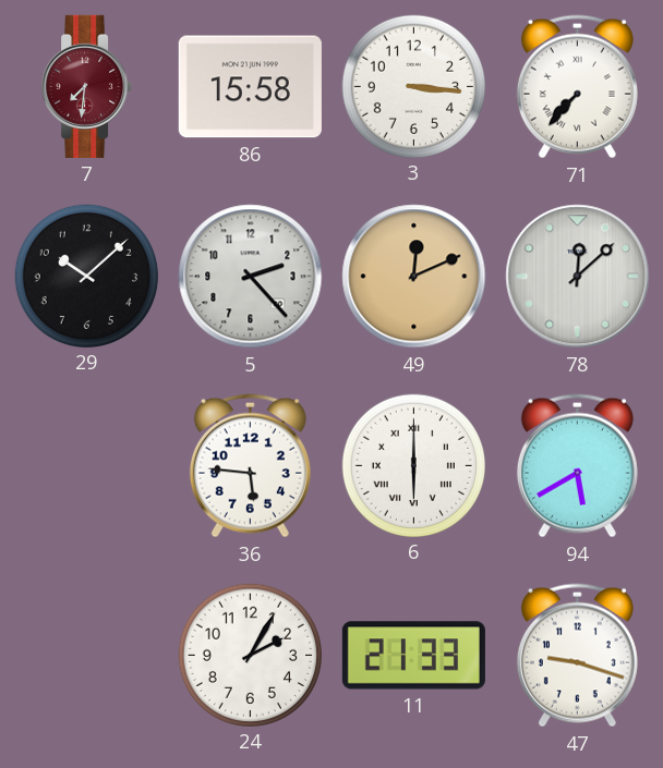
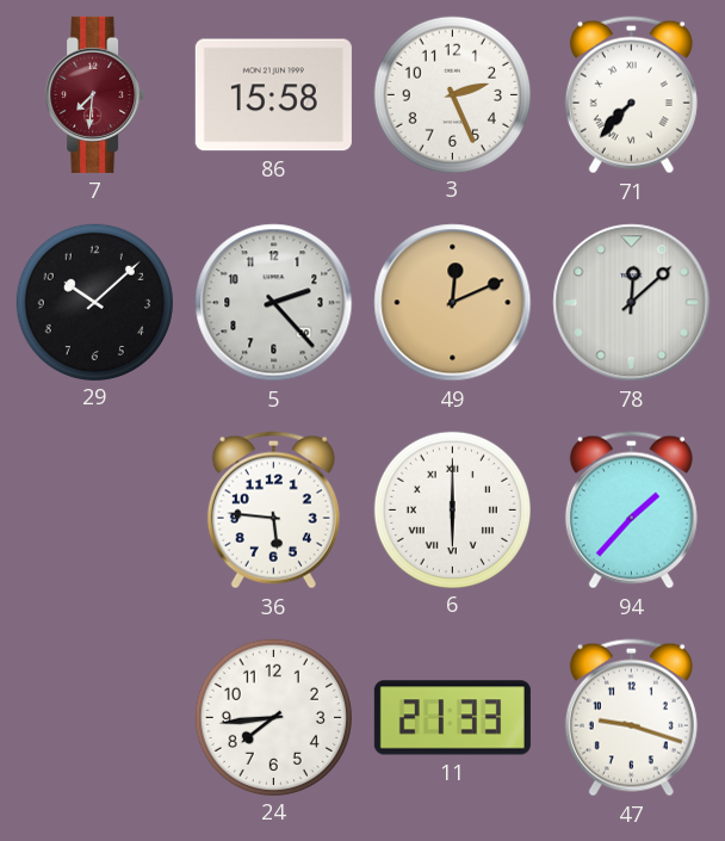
3: 3:16 -> 2:26
94: 5:40 -> 1:37
24: 2:05 -> 7:44
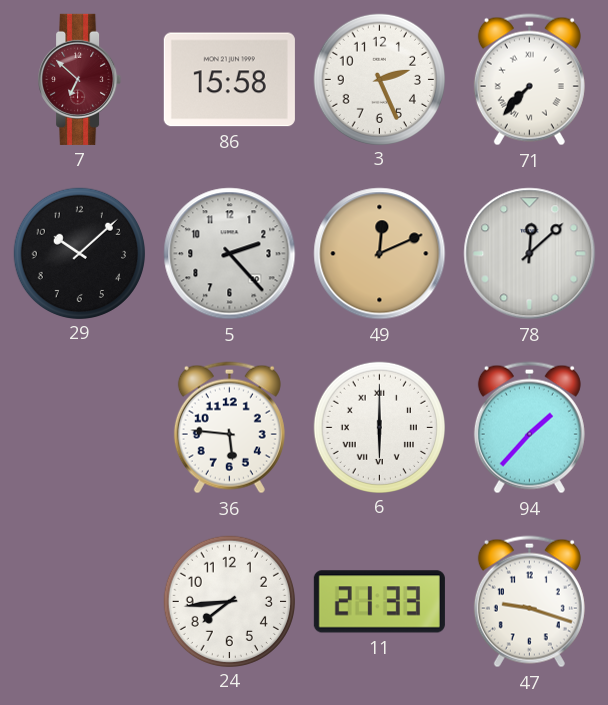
7: 7:31 -> 6:52
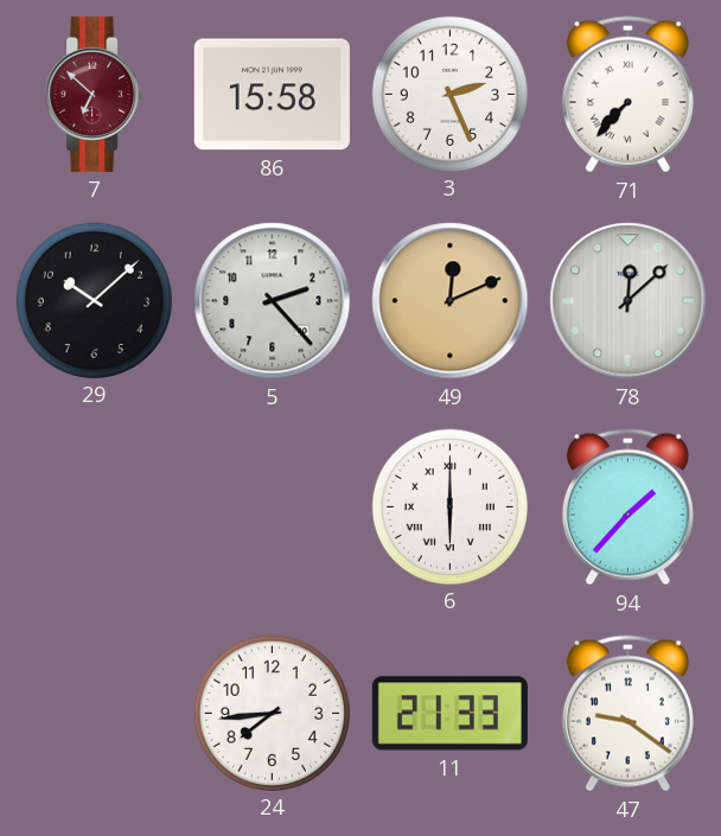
36: 5:46 -> none
47: 9:18 -> 9:21
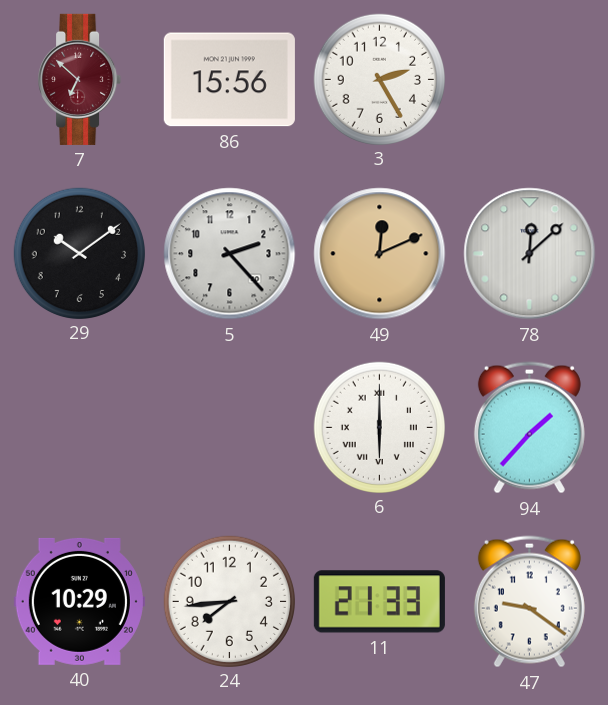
86: 15:58 -> 15:56
3: 2:26 -> 2:25
71: 7:37 -> none
29: 10:08 -> 10:09
40: none -> 10:29
